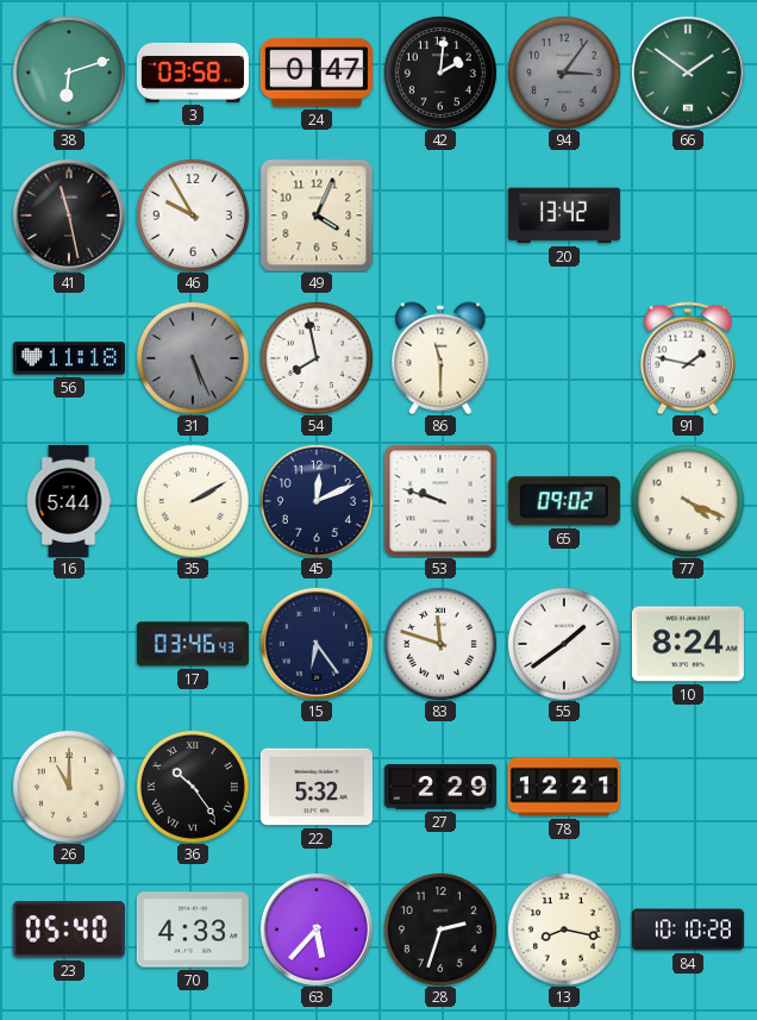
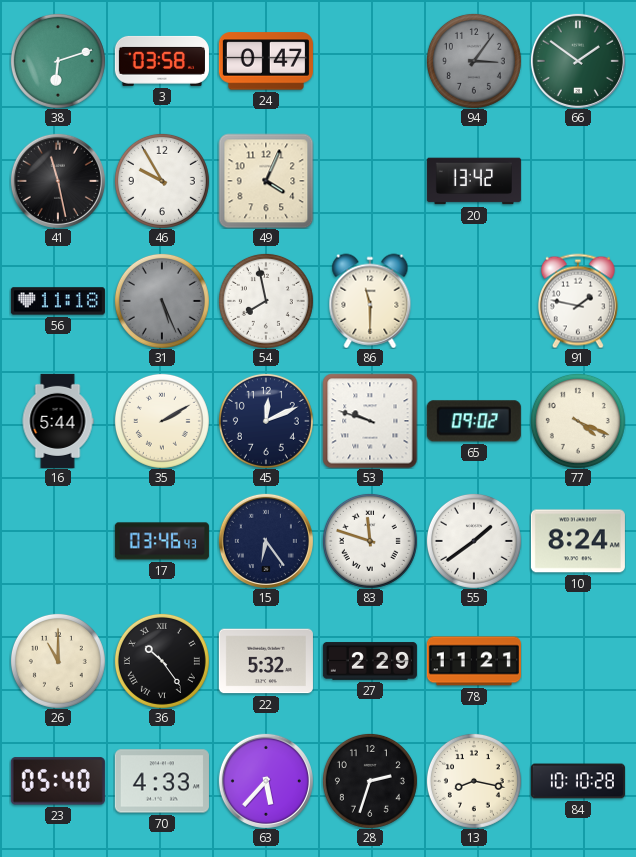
42: 2:01 -> none
78: 12:21 -> 11:21
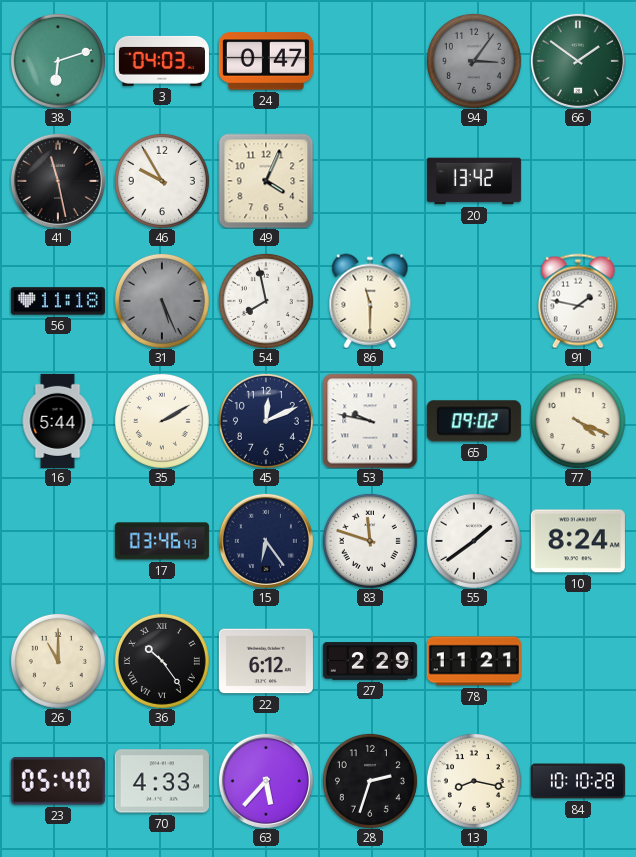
3: 03:58 -> 04:03
53: 9:48 -> 9:47
22: 5:32 -> 6:12
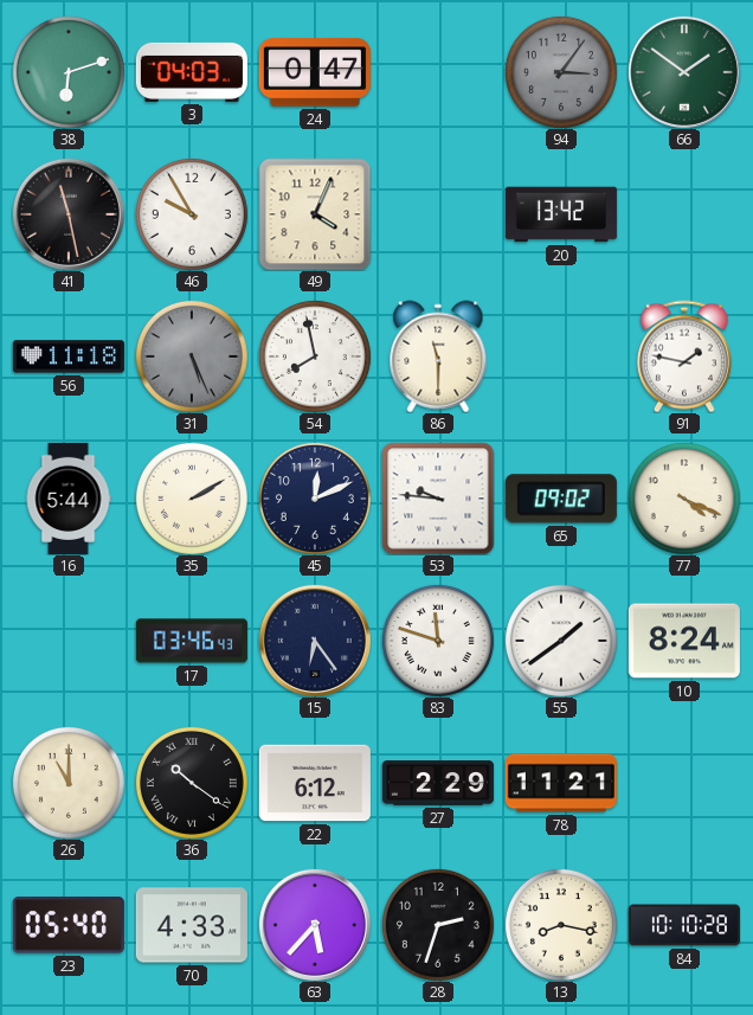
53: 9:47 -> 9:46
36: 10:24 -> 10:21
